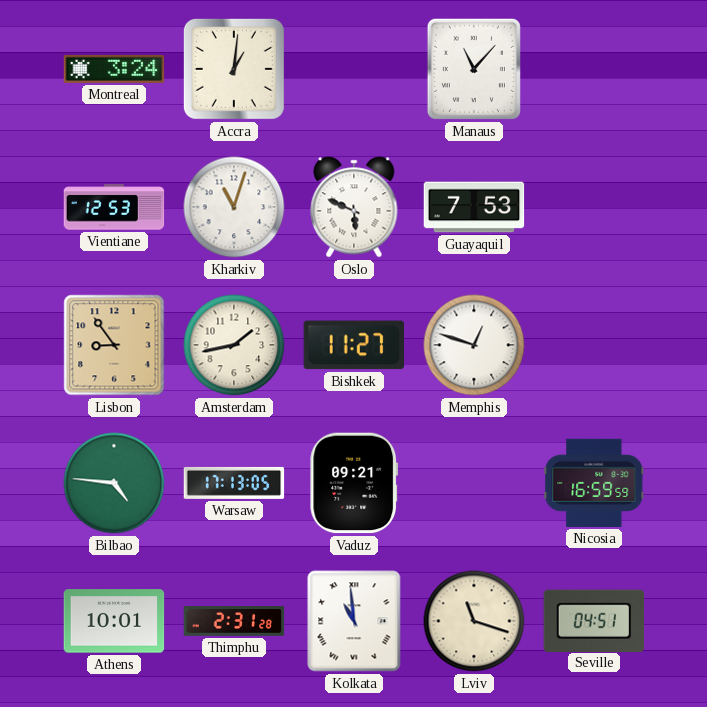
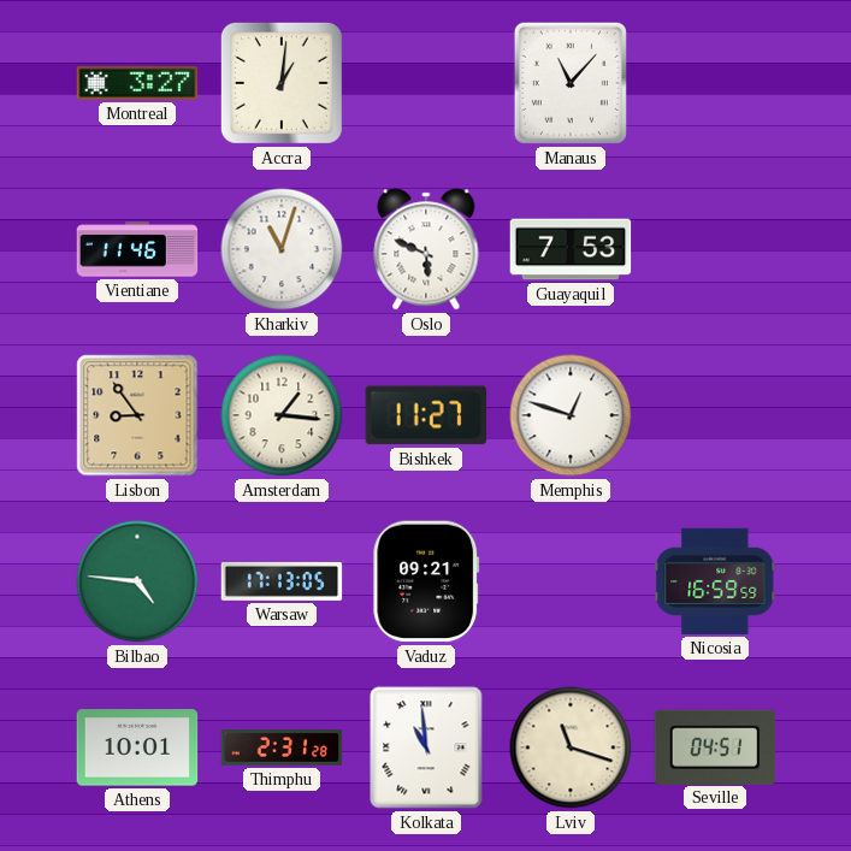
Montreal: 3:24 -> 3:27
Vientiane: 12:53 -> 11:46
Amsterdam: 1:43 -> 1:16
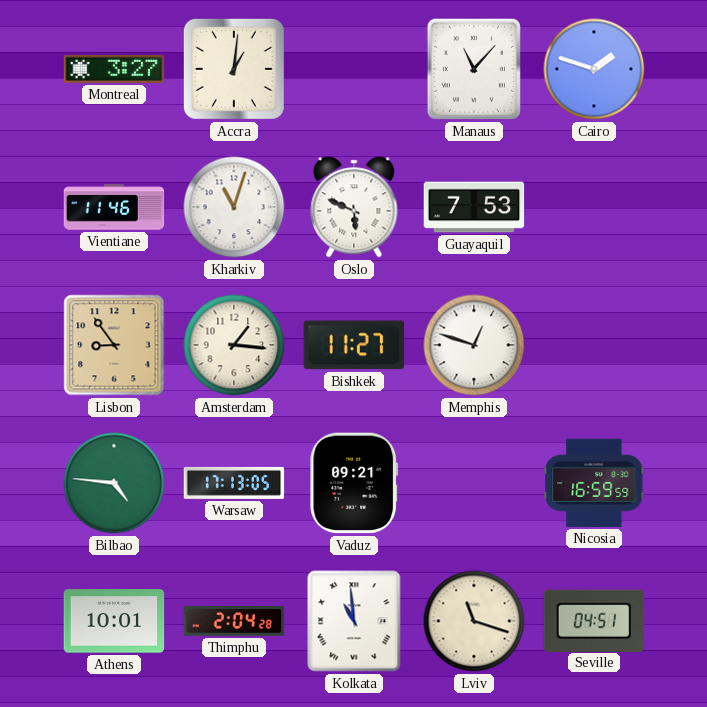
Cairo: none -> 1:48
Thimphu: 2:31 -> 2:04
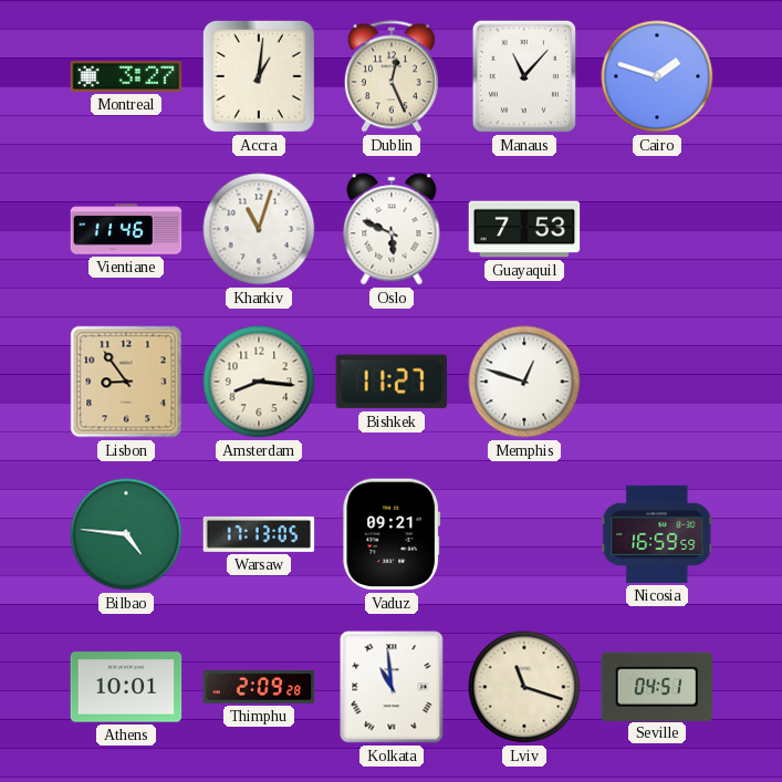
Dublin: none -> 12:26
Amsterdam: 1:16 -> 8:16
Thimphu: 2:04 -> 2:09
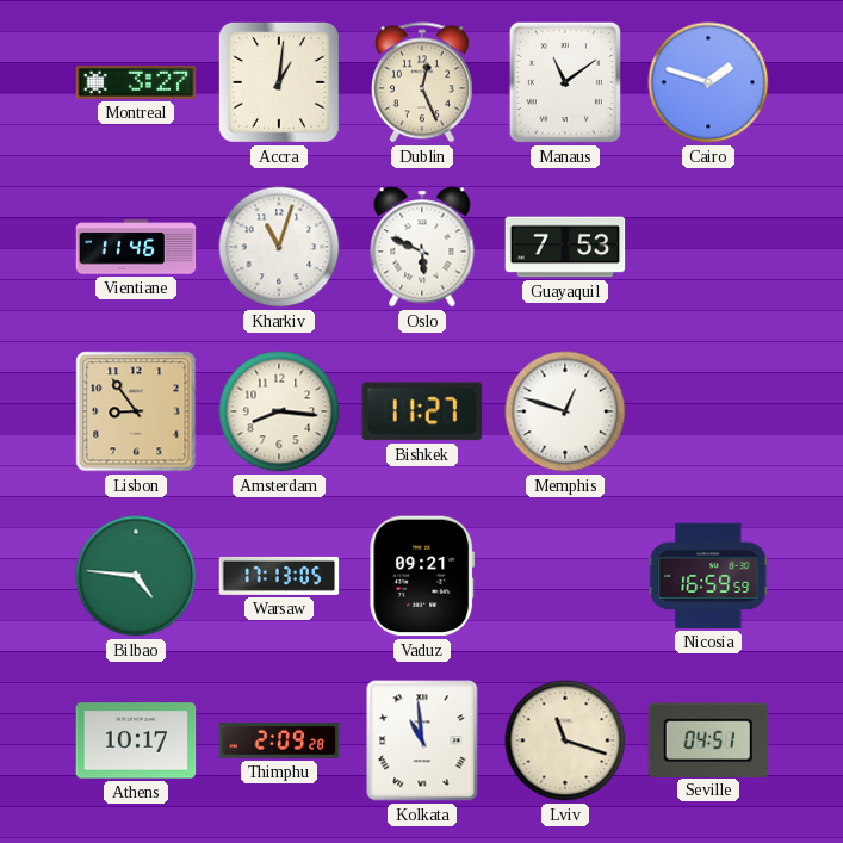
Manaus: 11:07 -> 11:09
Athens: 10:01 -> 10:17
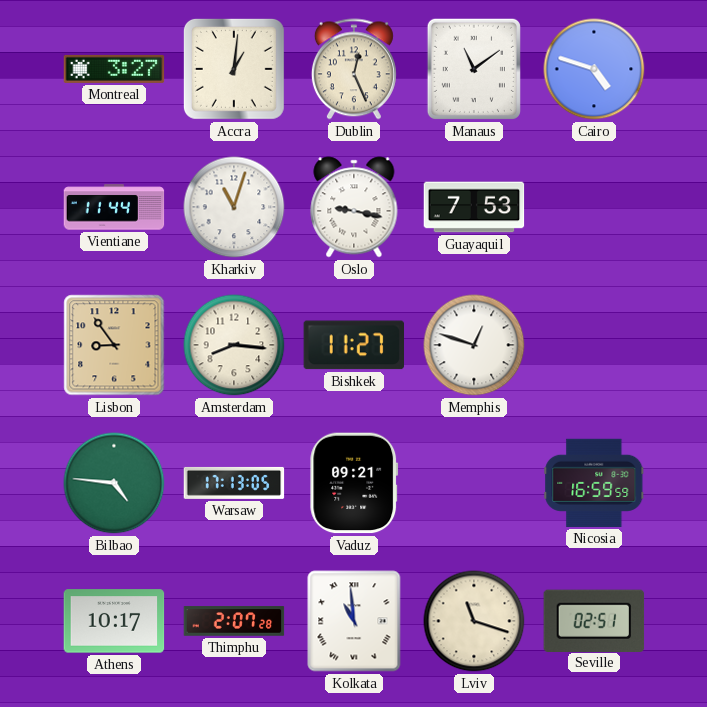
Cairo: 1:48 -> 4:48
Vientiane: 11:46 -> 11:44
Oslo: 5:49 -> 9:17
Thimphu: 2:09 -> 2:07
Seville: 04:51 -> 02:51
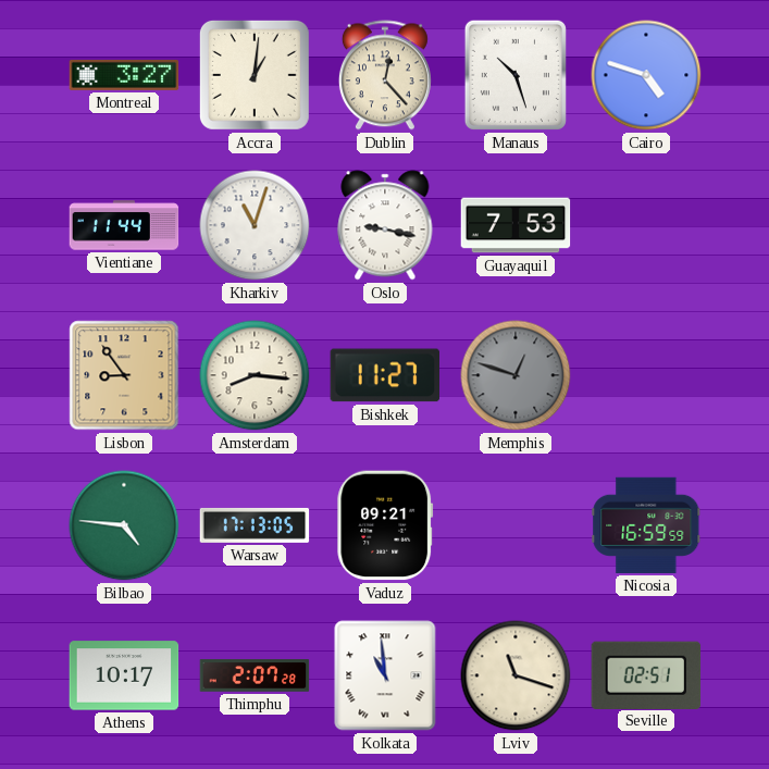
Dublin: 12:26 -> 12:23
Manaus: 11:09 -> 10:27
Memphis dial: white -> grey
